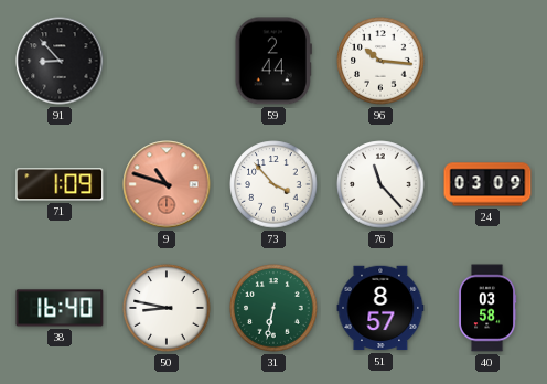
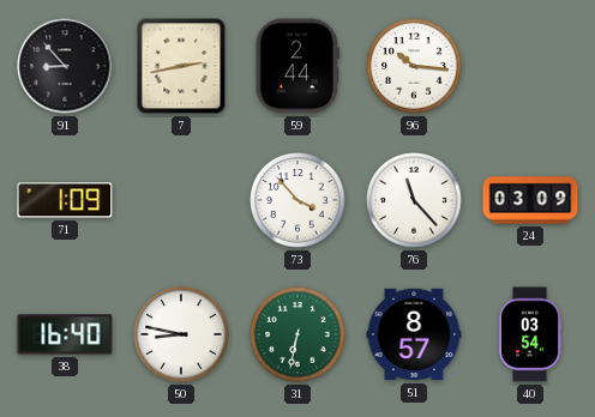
7: none -> 2:43
9: 10:48 -> none
40: 03:58 -> 03:54
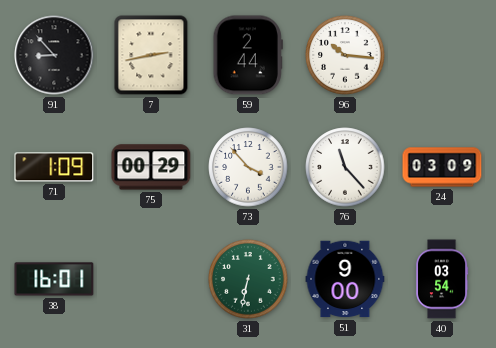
75: none -> 00:29
38: 16:40 -> 16:01
50: 8:47 -> none
51: 8:57 -> 9:00
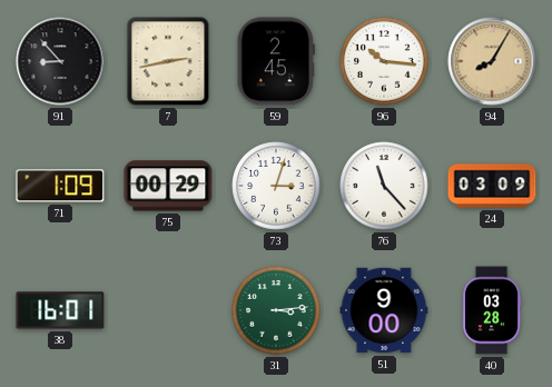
59: 2:44 -> 2:45
94: none -> 8:05
73: 3:53 -> 3:03
31: 6:32 -> 3:14
40: 03:54 -> 03:28
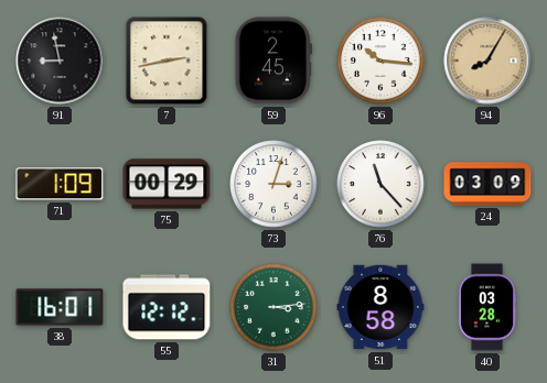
91: 8:53 -> 8:58
55: none -> 12:12
51: 9:00 -> 8:58
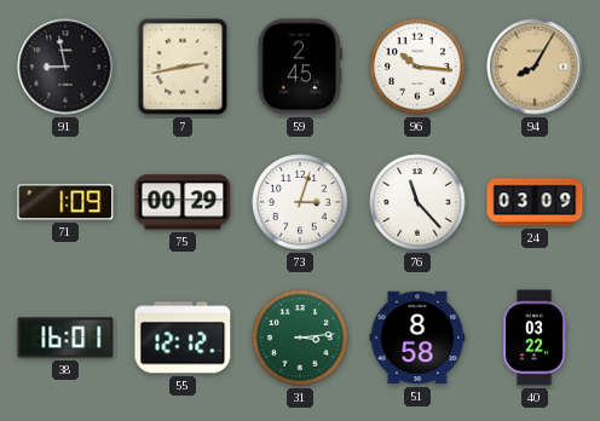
40: 03:28 -> 03:22
